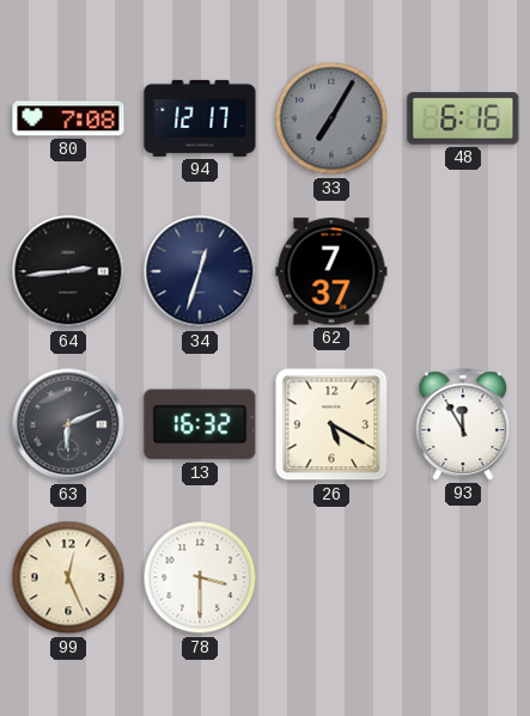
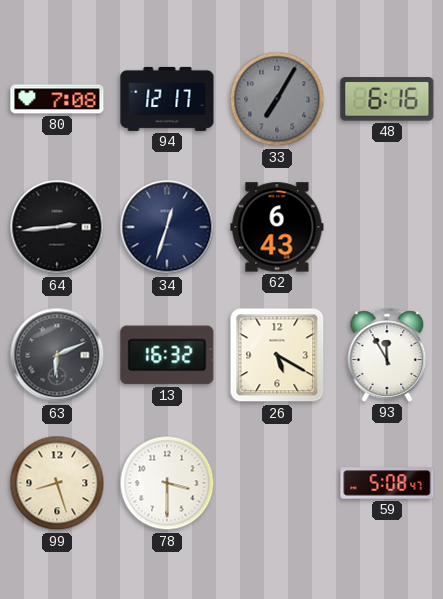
62: 7:37 -> 6:43
99: 12:26 -> 8:27
59: none -> 5:08
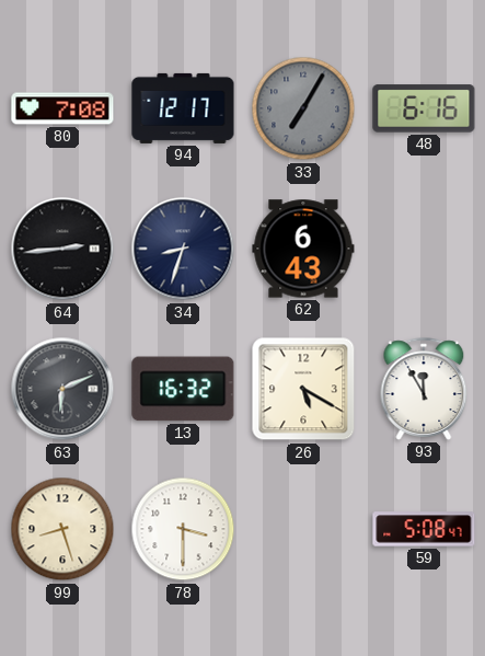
34: 12:33 -> 8:33
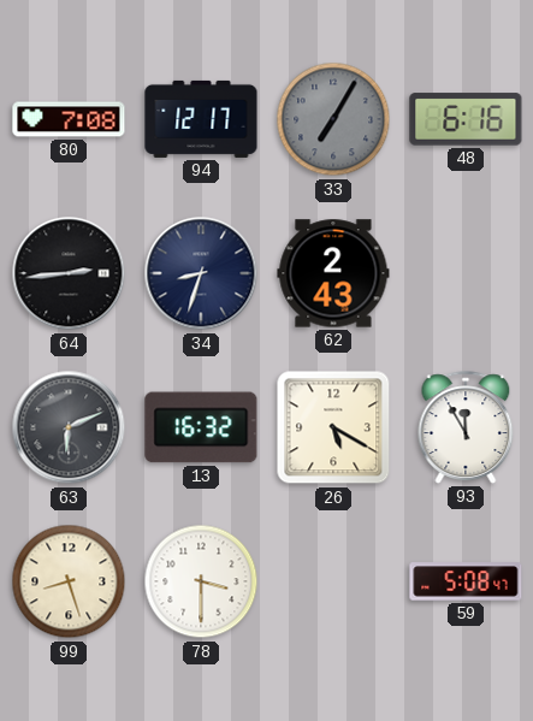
62: 6:43 -> 2:43
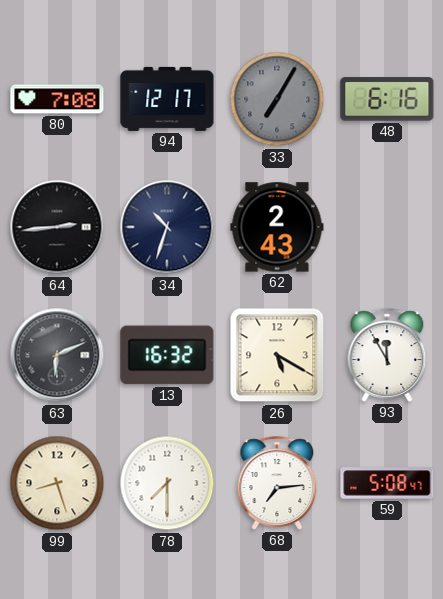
34: 8:33 -> 10:33
78: 3:30 -> 7:30
68: none -> 7:14
